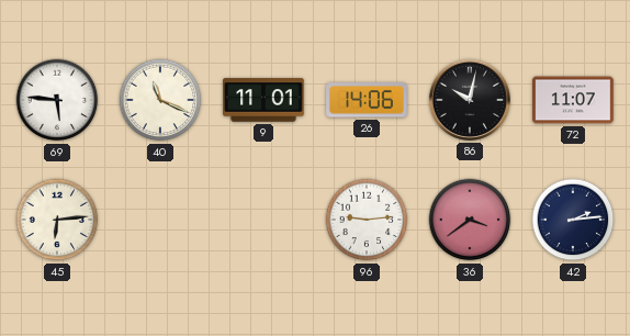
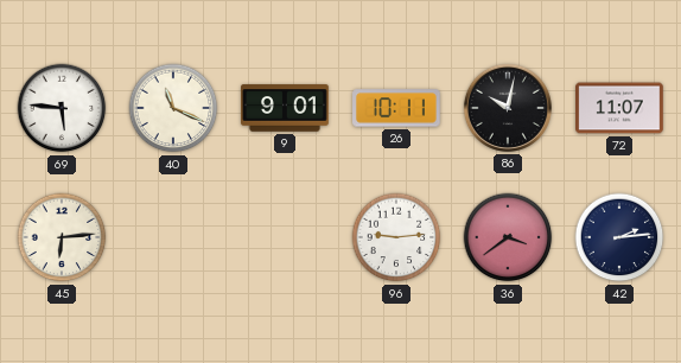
9: 11:01 -> 9:01
26: 14:06 -> 10:11
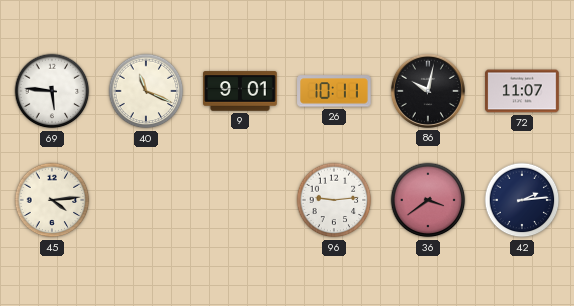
45: 6:14 -> 4:14
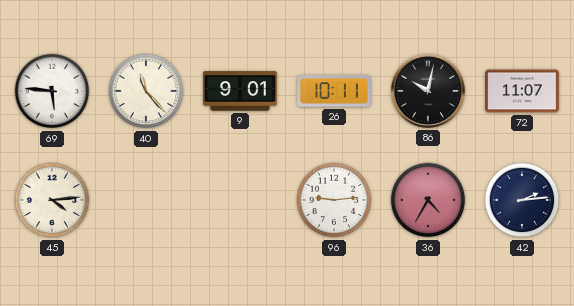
40: 11:19 -> 11:23
36: 3:39 -> 4:35
